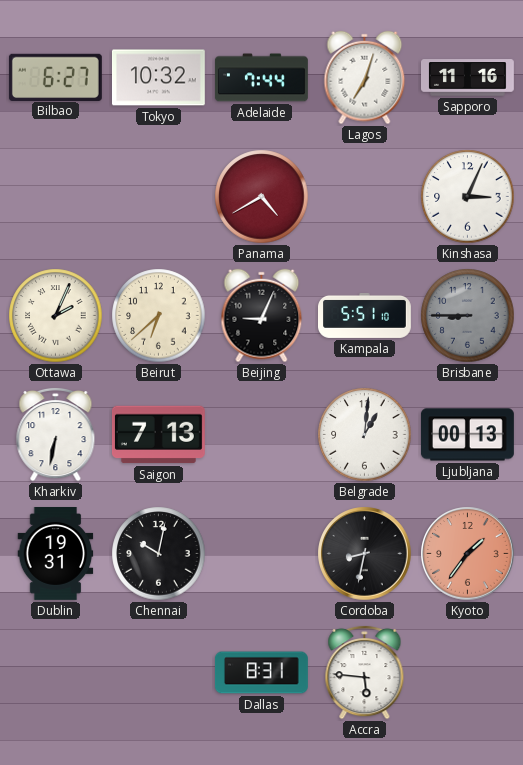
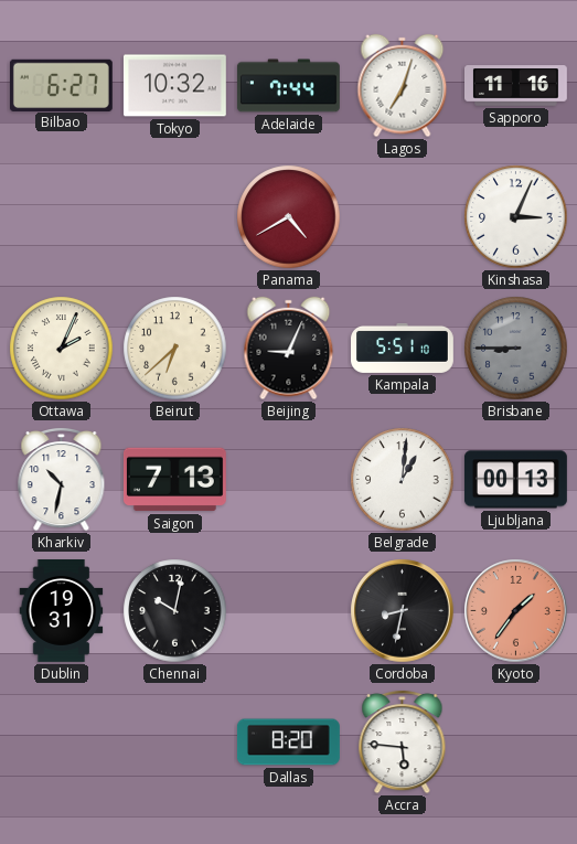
Kharkiv: 6:32 -> 10:32
Dallas: 8:31 -> 8:20
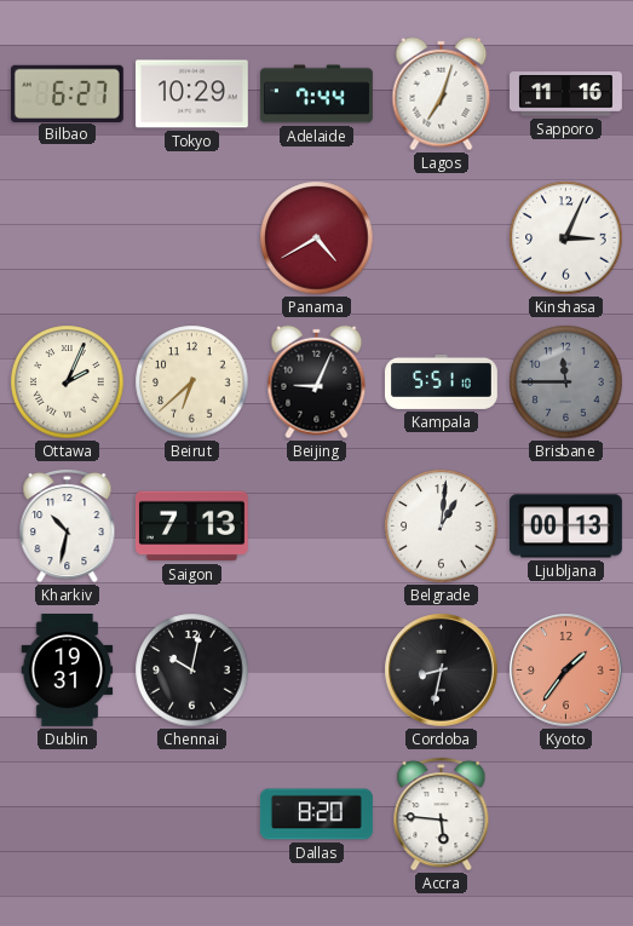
Tokyo: 10:32 -> 10:29
Brisbane: 8:45 -> 11:45
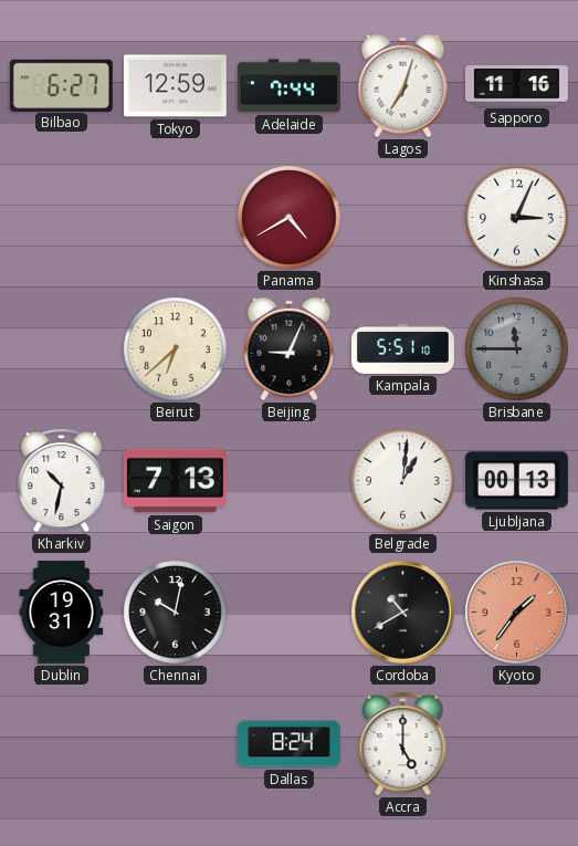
Tokyo: 10:29 -> 12:59
Ottawa: 2:04 -> none
Cordoba: 8:32 -> 10:40
Dallas: 8:20 -> 8:24
Accra: 5:46 -> 5:00
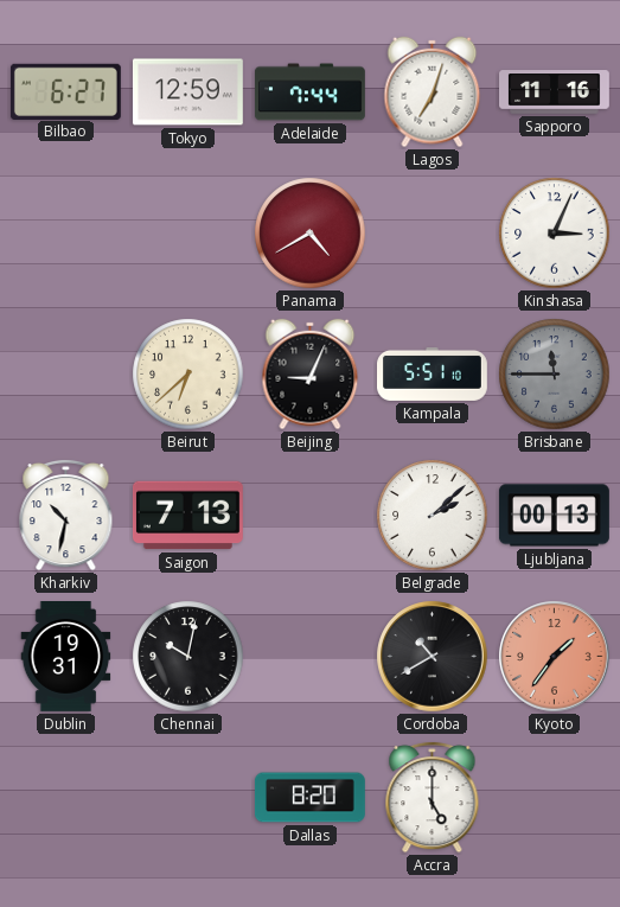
Belgrade: 1:01 -> 2:08
Dallas: 8:24 -> 8:20
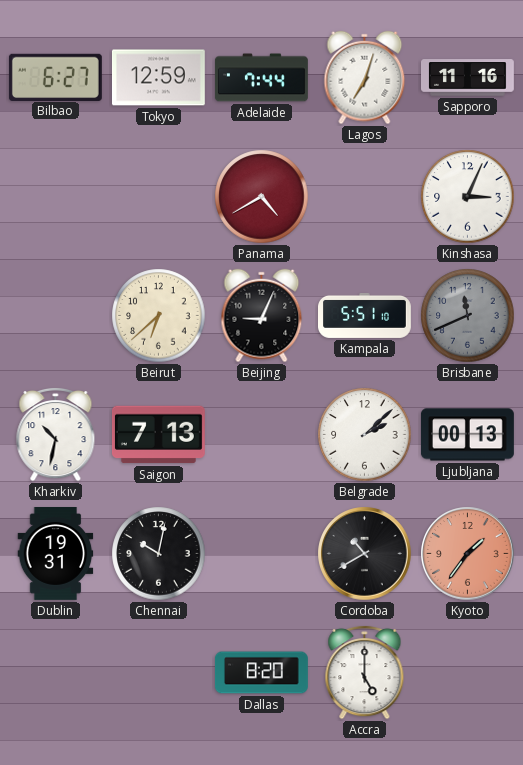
Brisbane: 11:45 -> 11:41
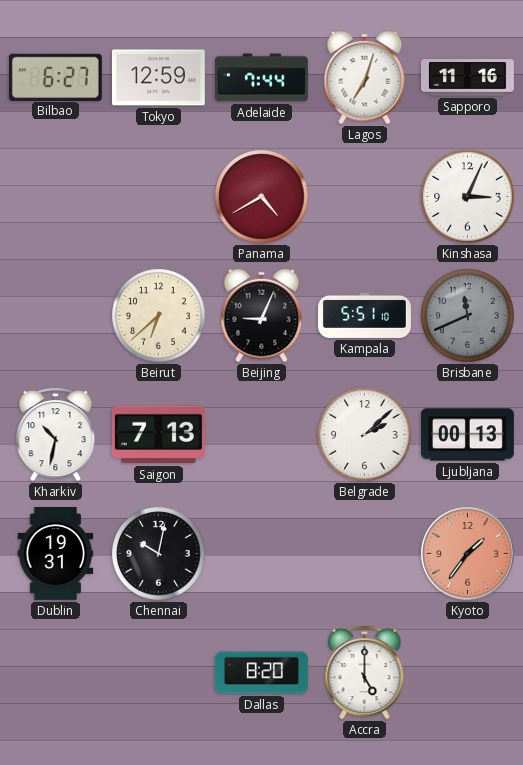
Cordoba: 10:40 -> none
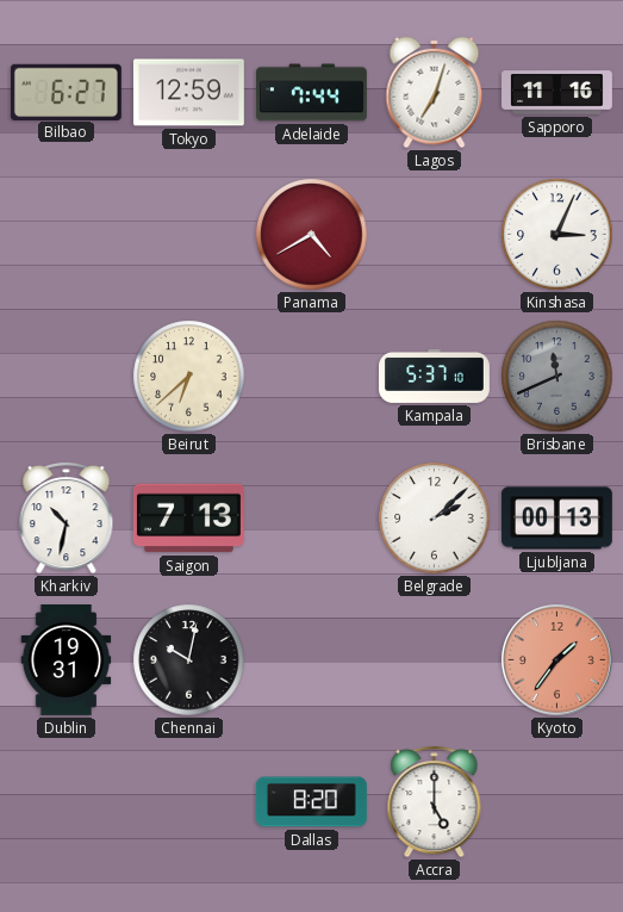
Beijing: 9:04 -> none
Kampala: 5:51 -> 5:37
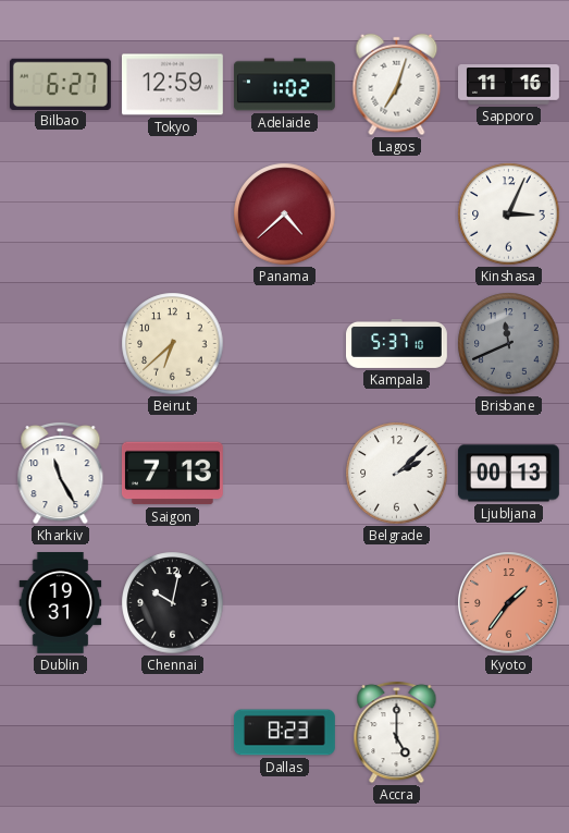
Adelaide: 7:44 -> 1:02
Panama: 4:40 -> 4:38
Kharkiv: 10:32 -> 11:25
Dallas: 8:20 -> 8:23
